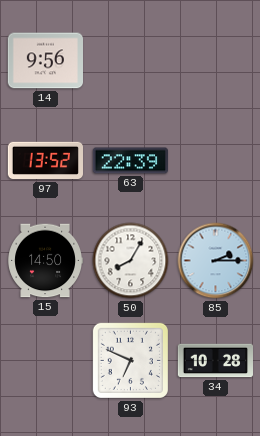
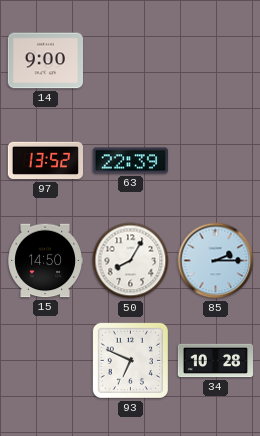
14: 9:56 -> 9:00
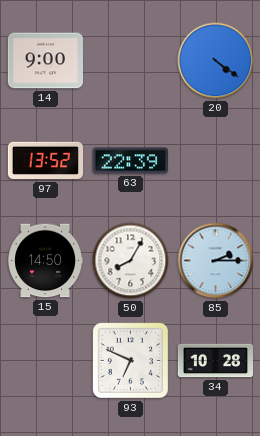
20: none -> 4:21
